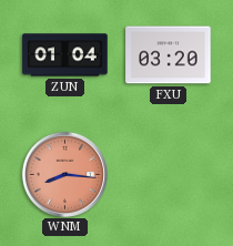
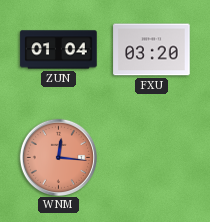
WNM: 8:16 -> 12:16
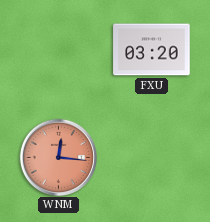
ZUN: 01:04 -> none
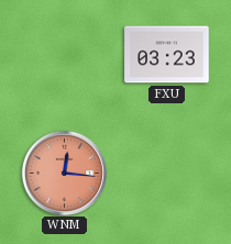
FXU: 03:20 -> 03:23
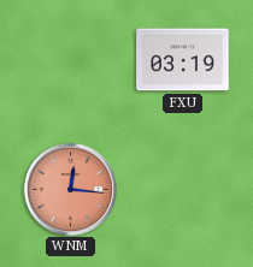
FXU: 03:23 -> 03:19
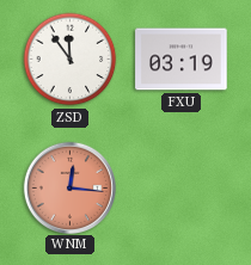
ZSD: none -> 11:54
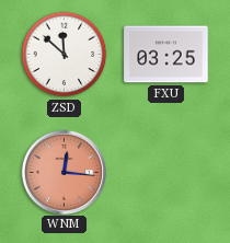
ZSD: 11:54 -> 11:52
FXU: 03:19 -> 03:25
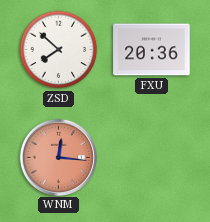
ZSD: 11:52 -> 7:52
FXU: 03:25 -> 20:36
